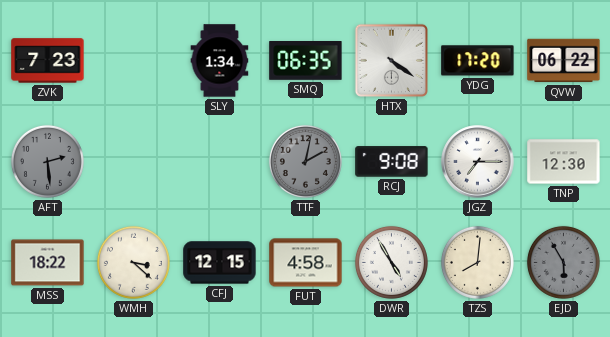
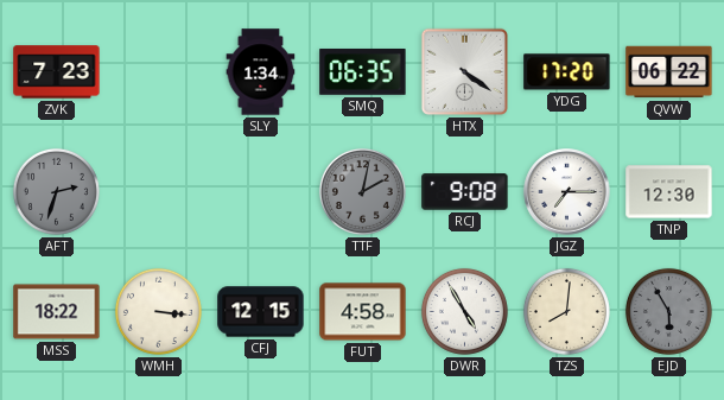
AFT: 2:29 -> 2:33
WMH: 3:22 -> 3:16
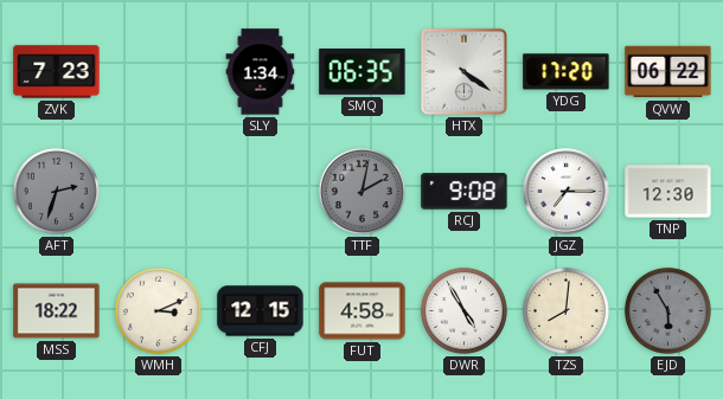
WMH: 3:16 -> 3:11
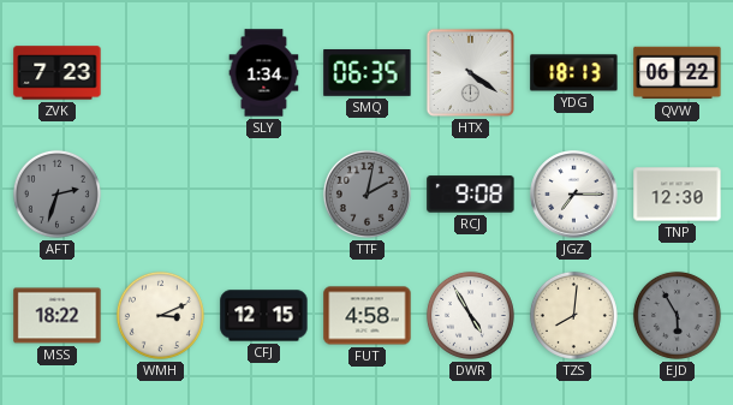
YDG: 17:20 -> 18:13
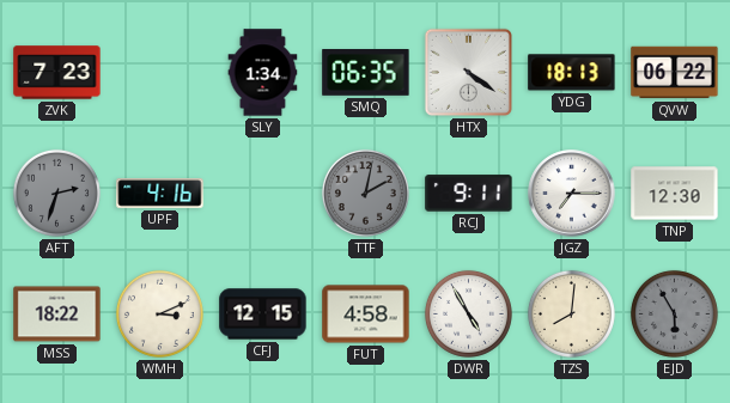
UPF: none -> 4:16
RCJ: 9:08 -> 9:11
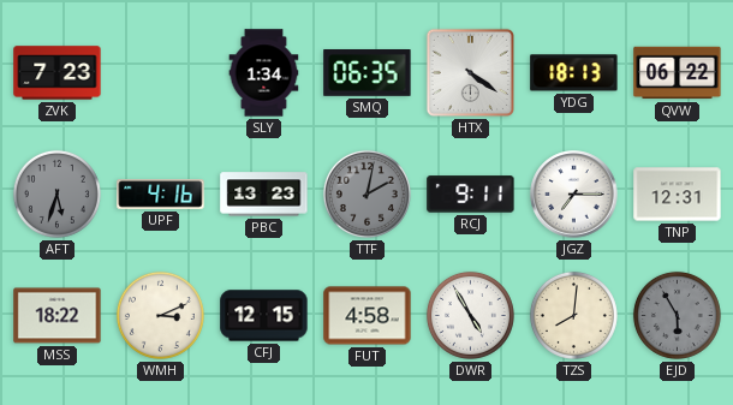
AFT: 2:33 -> 5:33
PBC: none -> 13:23
TNP: 12:30 -> 12:31
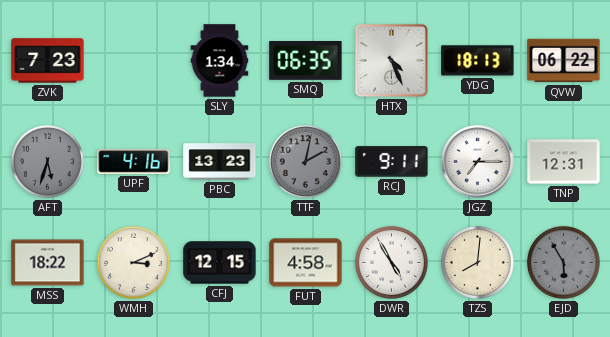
HTX: 4:21 -> 4:26
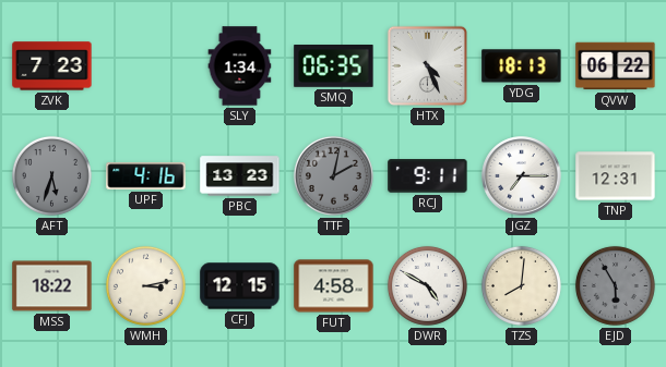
WMH: 3:11 -> 3:13
DWR: 4:55 -> 4:50
